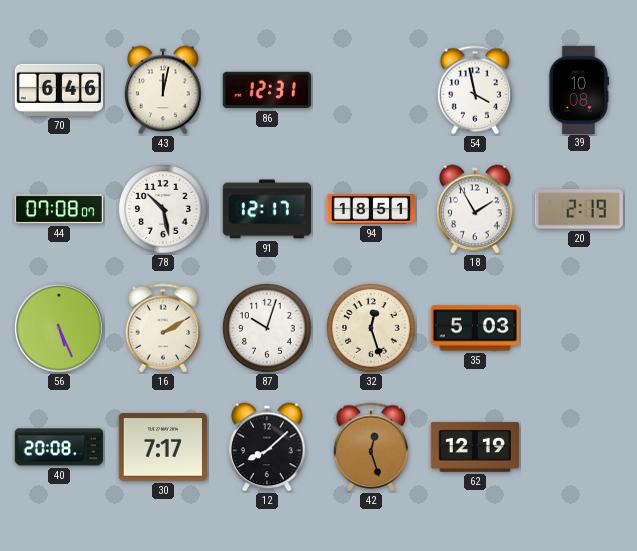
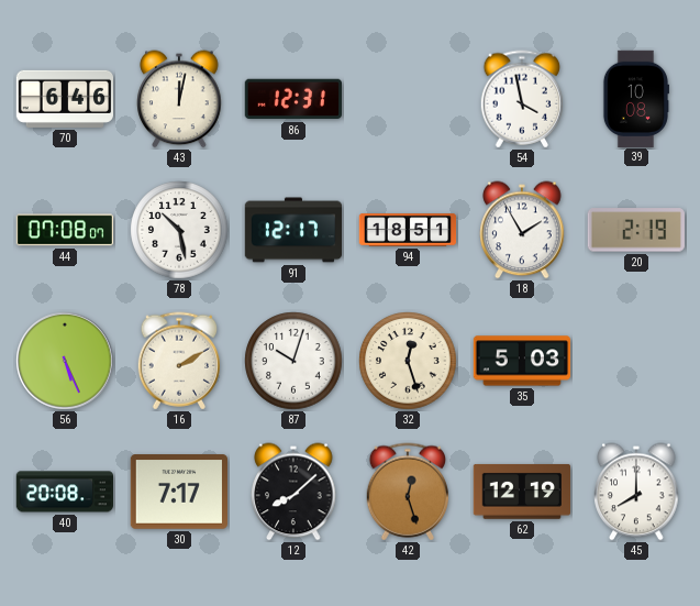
45: none -> 8:00
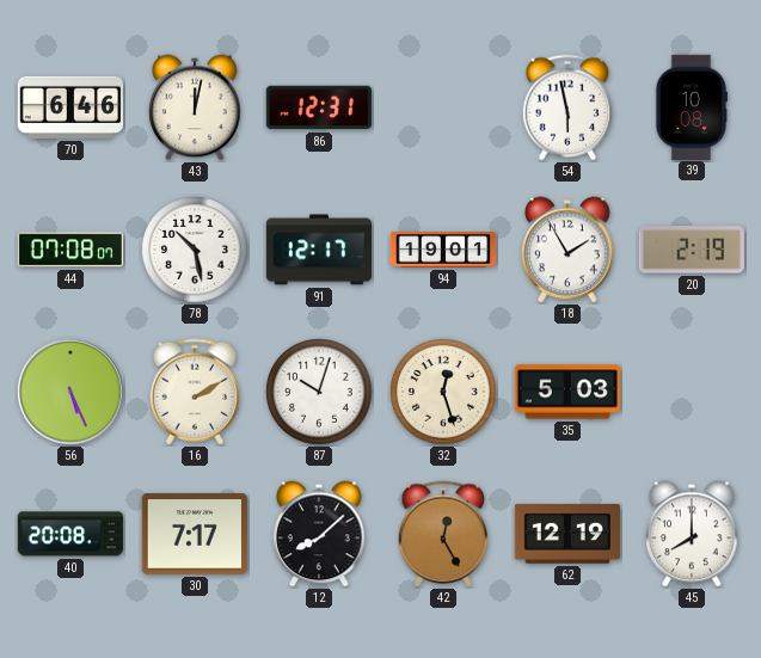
54: 3:58 -> 5:58
94: 18:51 -> 19:01
42: 12:27 -> 12:25
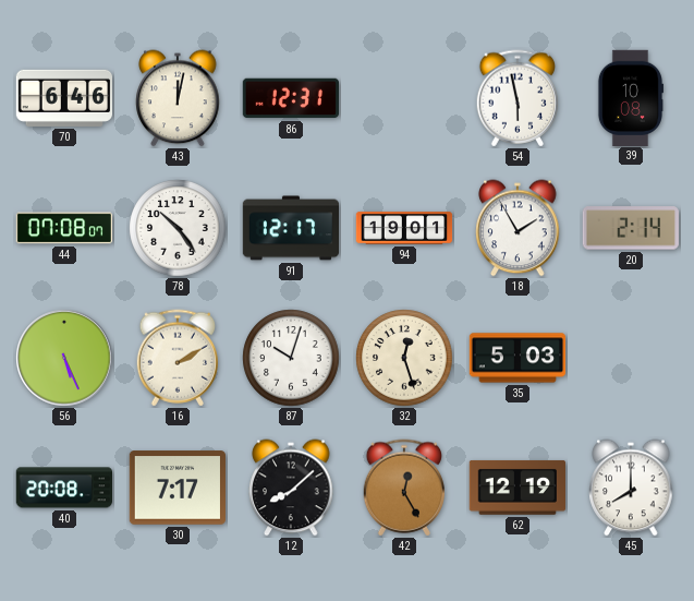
78: 10:28 -> 10:24
20: 2:19 -> 2:14
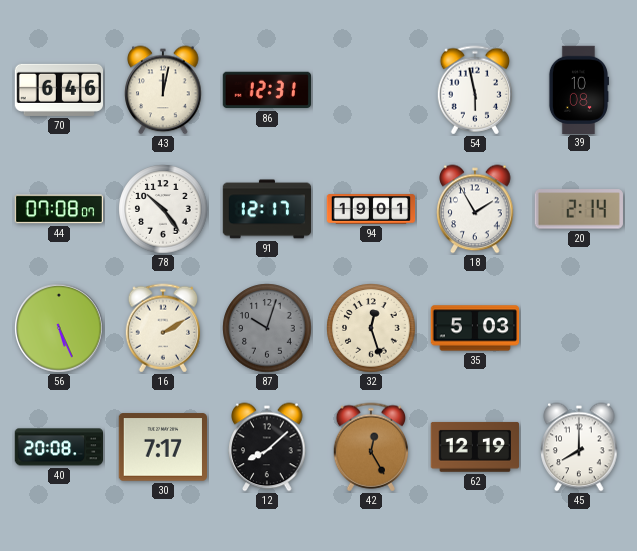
87 dial: white -> grey
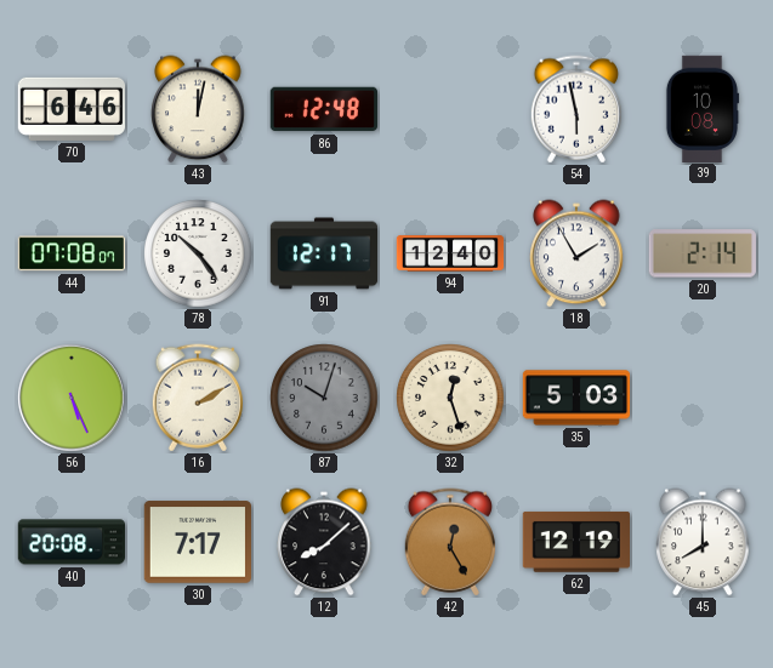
86: 12:31 -> 12:48
94: 19:01 -> 12:40
